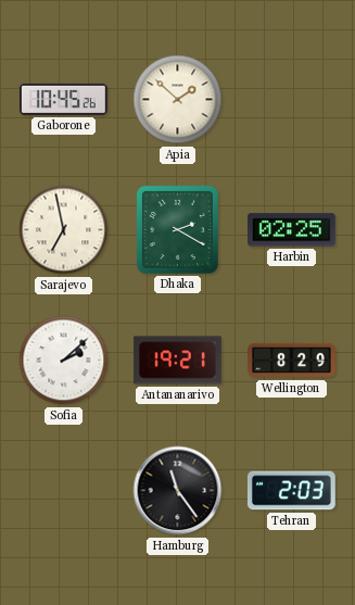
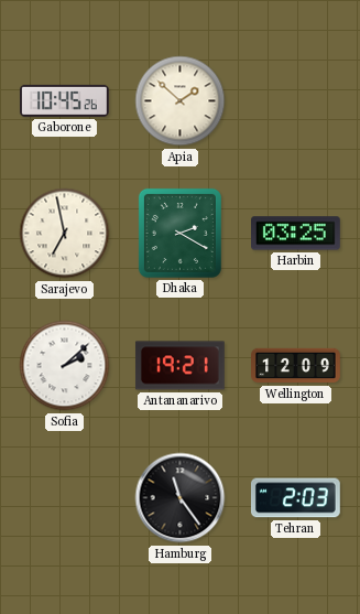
Harbin: 02:25 -> 03:25
Wellington: 8:29 -> 12:09
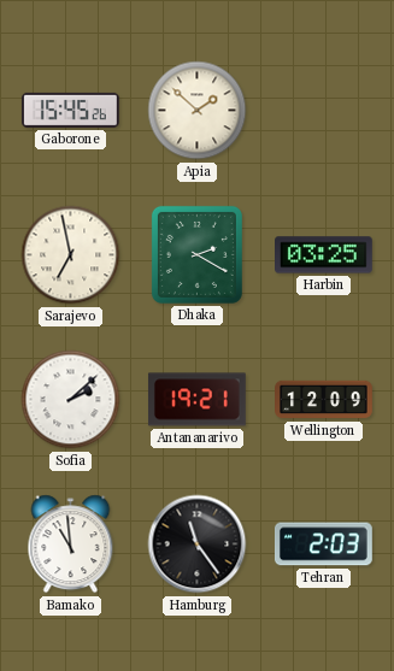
Gaborone: 10:45 -> 15:45
Bamako: none -> 10:59
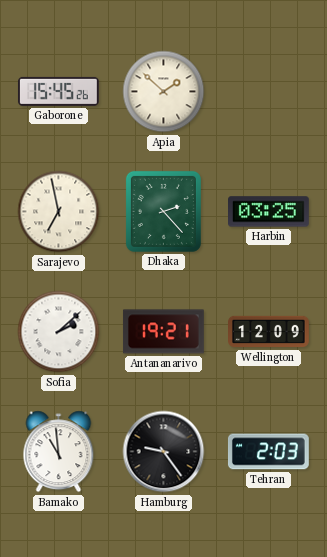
Dhaka: 2:20 -> 2:23
Hamburg: 11:24 -> 9:24
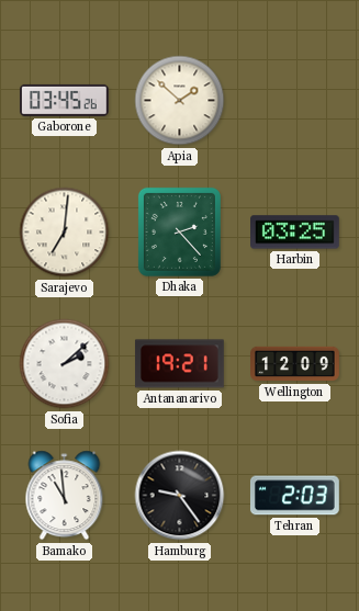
Gaborone: 15:45 -> 03:45
Sarajevo: 6:58 -> 7:01
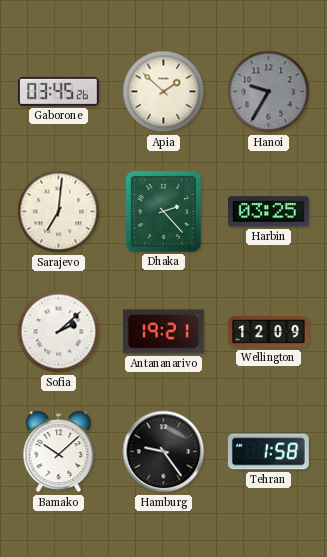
Hanoi: none -> 9:35
Bamako: 10:59 -> 10:08
Tehran: 2:03 -> 1:58
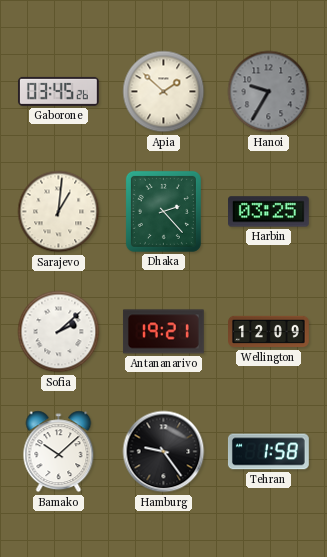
Sarajevo: 7:01 -> 1:01
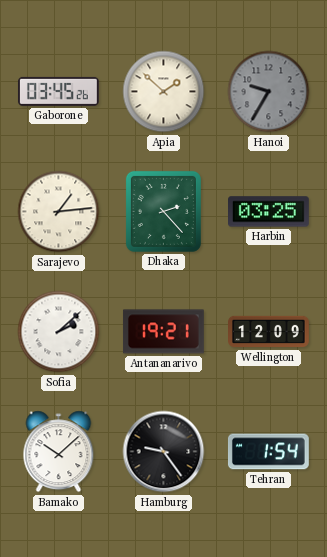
Sarajevo: 1:01 -> 1:14
Tehran: 1:58 -> 1:54
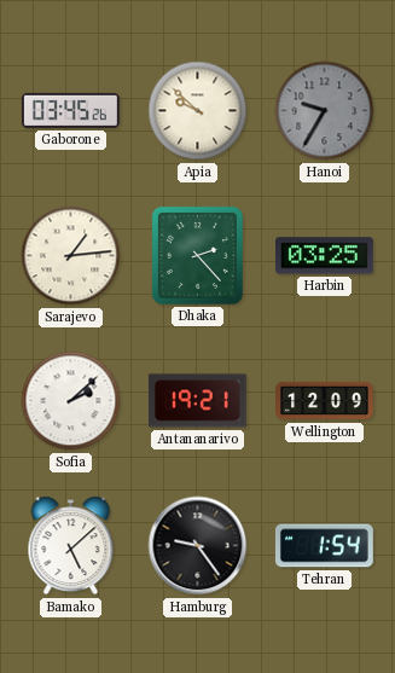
Apia: 1:52 -> 9:52
Bamako: 10:08 -> 5:08
